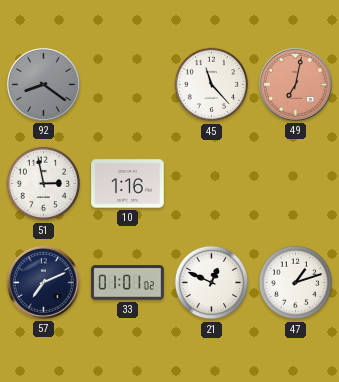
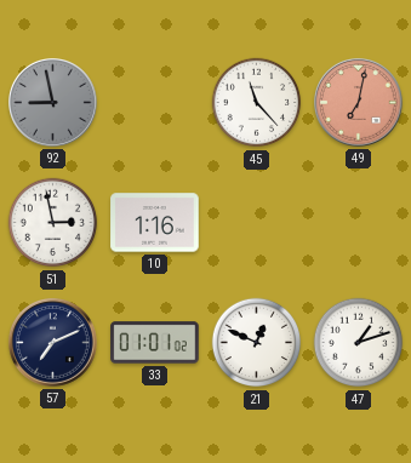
92: 8:21 -> 8:58
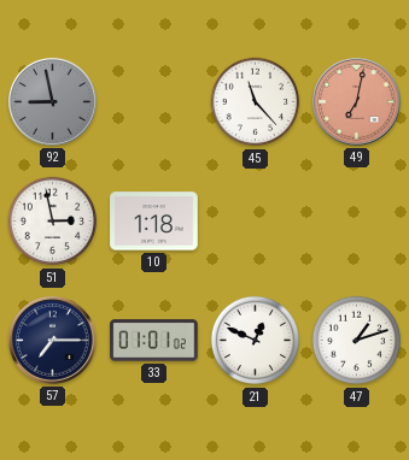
10: 1:16 -> 1:18
57: 7:11 -> 7:15
